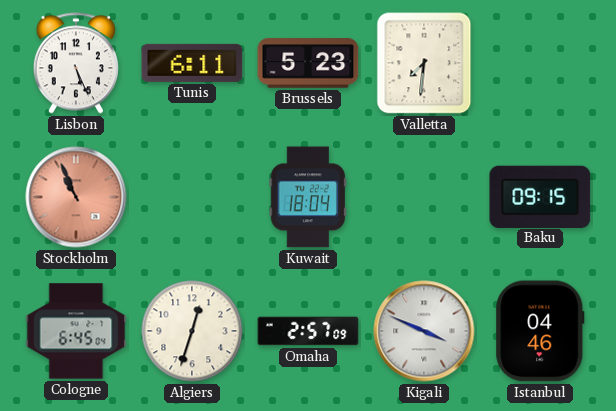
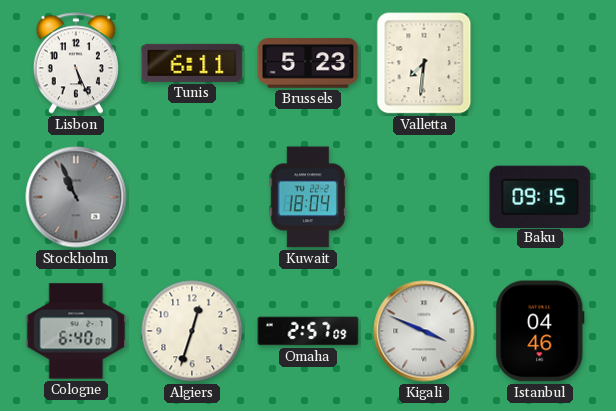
Stockholm dial: salmon -> grey
Cologne: 6:45 -> 6:40
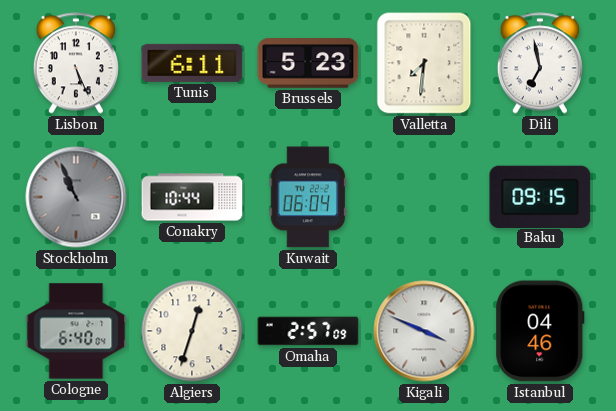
Dili: none -> 6:58
Conakry: none -> 10:44
Kuwait: 18:04 -> 06:04
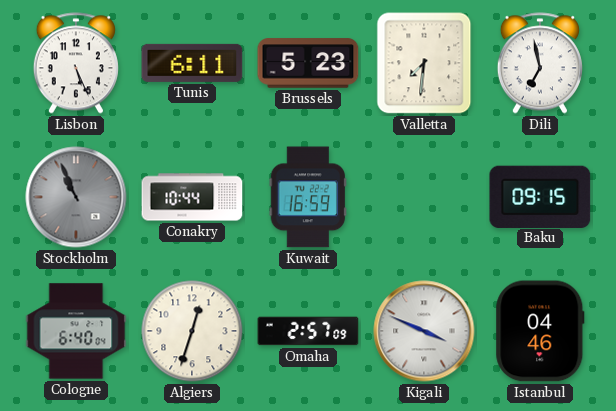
Kuwait: 06:04 -> 16:59
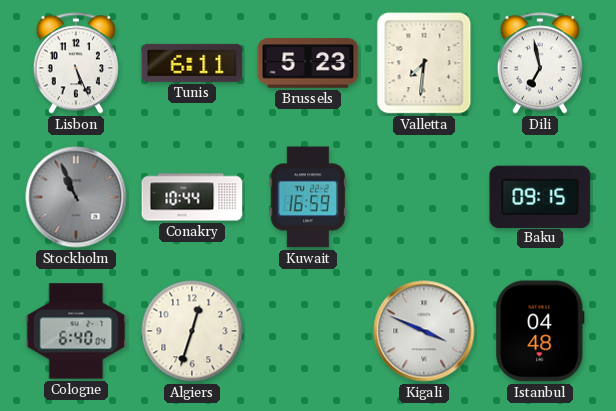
Omaha: 2:57 -> none
Istanbul: 04:46 -> 04:48
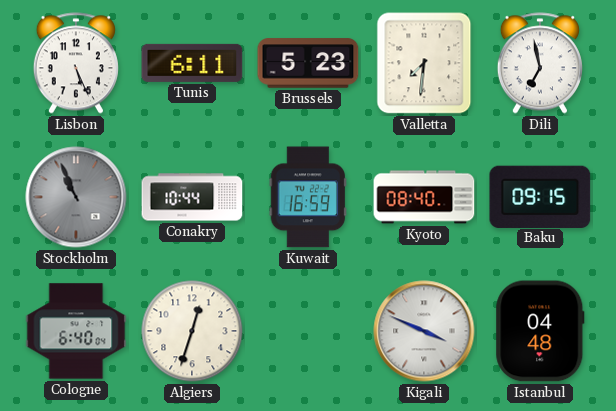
Kyoto: none -> 08:40
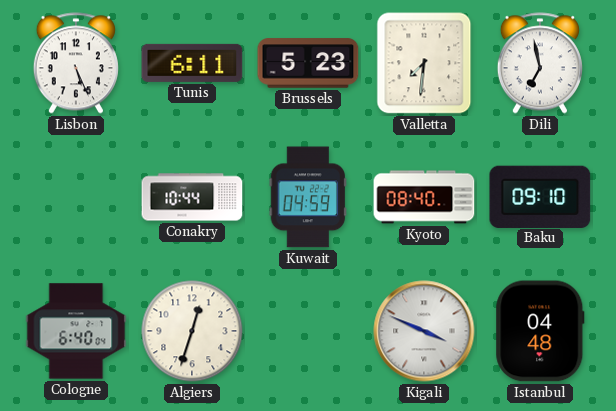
Stockholm: 10:56 -> none
Kuwait: 16:59 -> 04:59
Baku: 09:15 -> 09:10
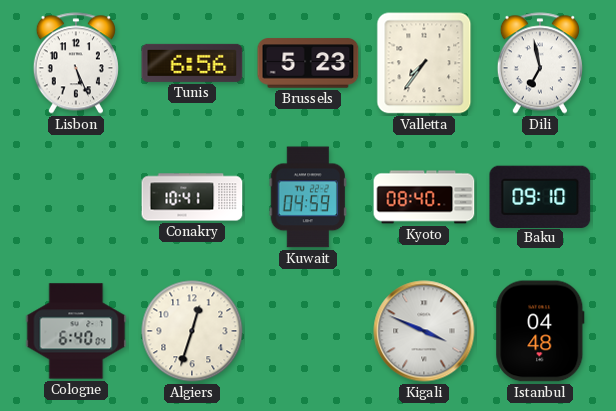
Tunis: 6:11 -> 6:56
Valletta: 7:31 -> 7:36
Conakry: 10:44 -> 10:41
